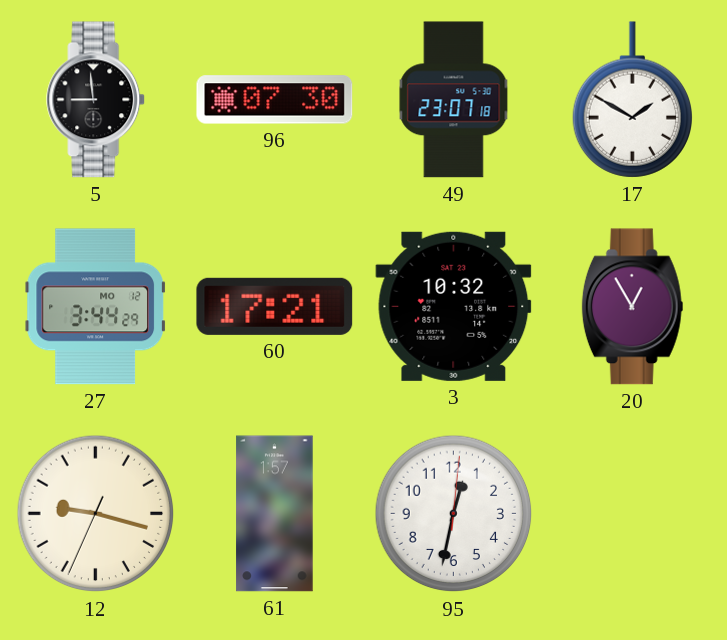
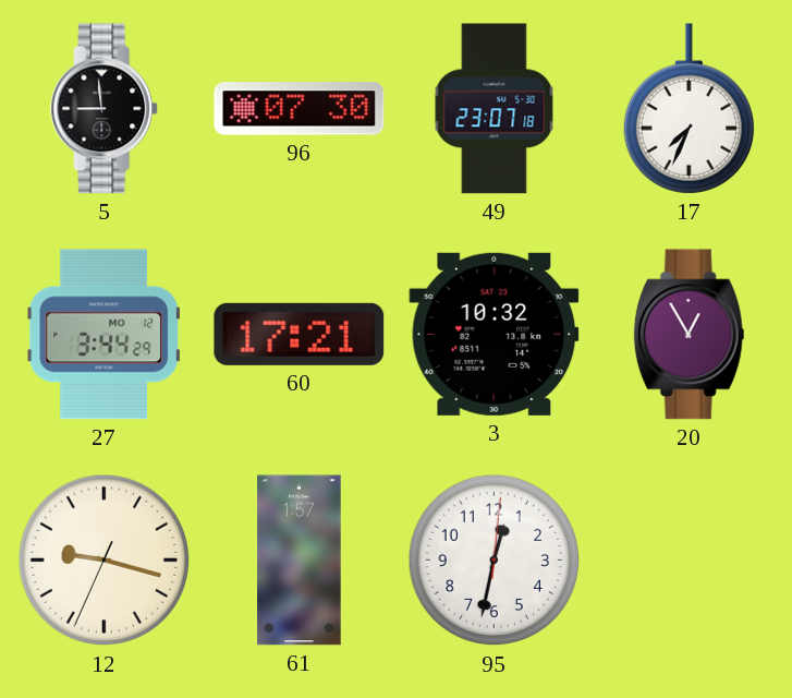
17: 1:50 -> 7:34
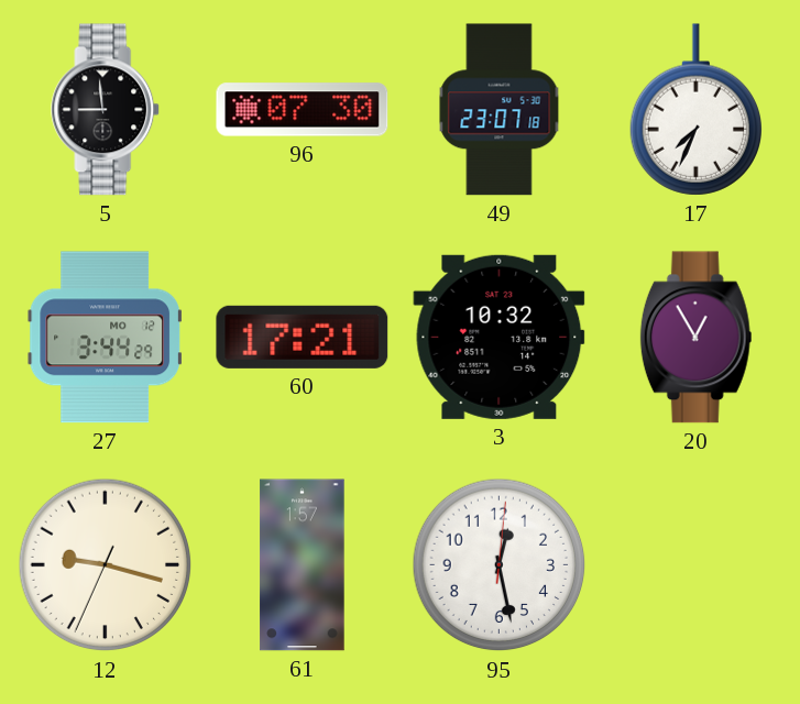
95: 12:32 -> 12:28
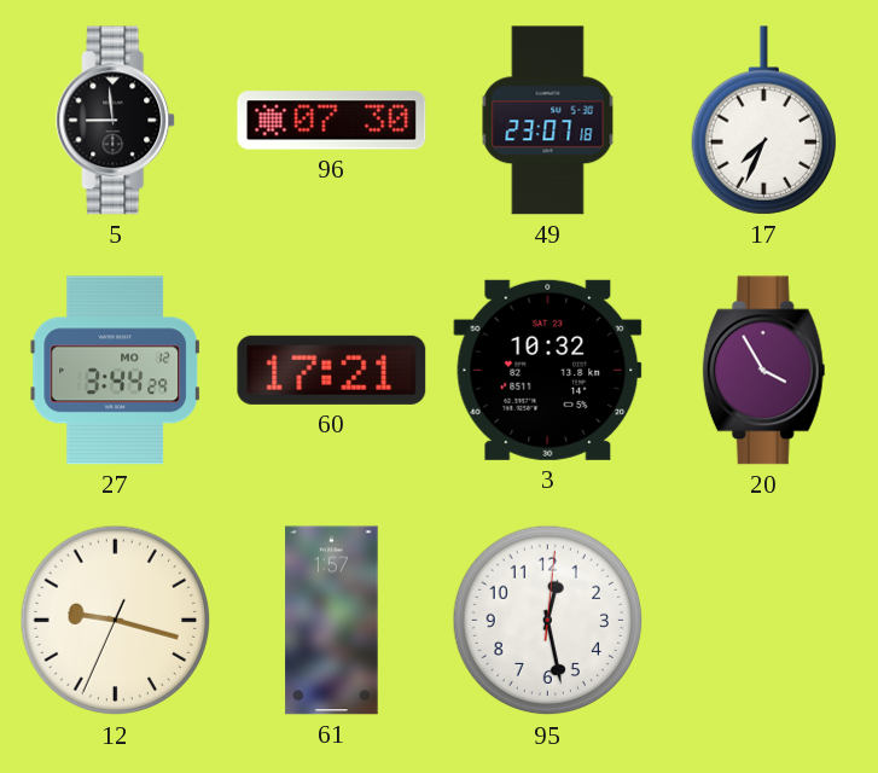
20: 12:55 -> 3:55
